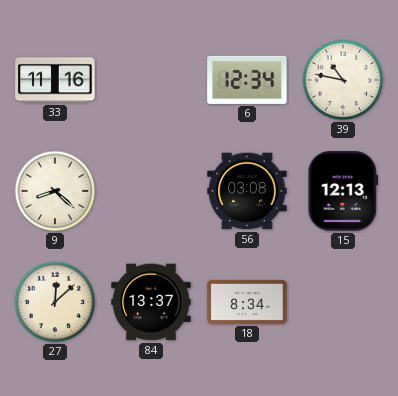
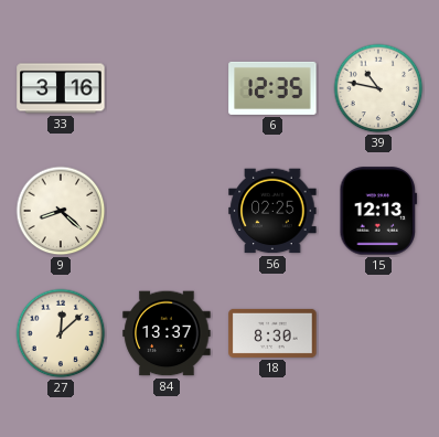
33: 11:16 -> 3:16
6: 12:34 -> 12:35
56: 03:08 -> 02:25
18: 8:34 -> 8:30
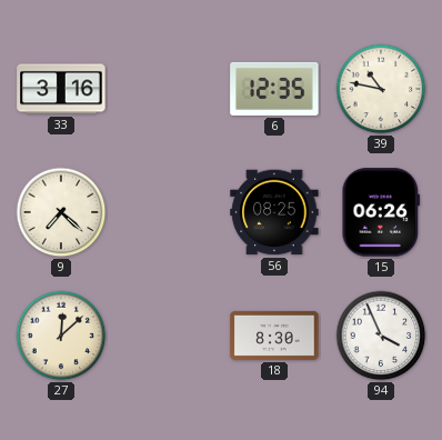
9: 8:22 -> 7:22
56: 02:25 -> 08:25
15: 12:13 -> 06:26
84: 13:37 -> none
94: none -> 3:56
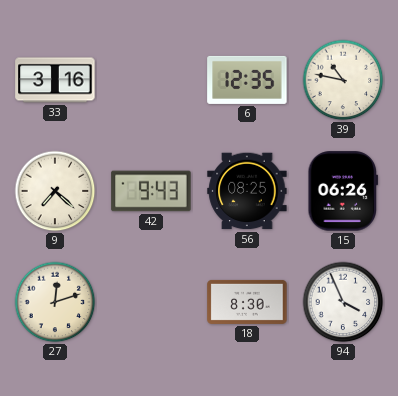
42: none -> 9:43
27: 12:08 -> 12:12
